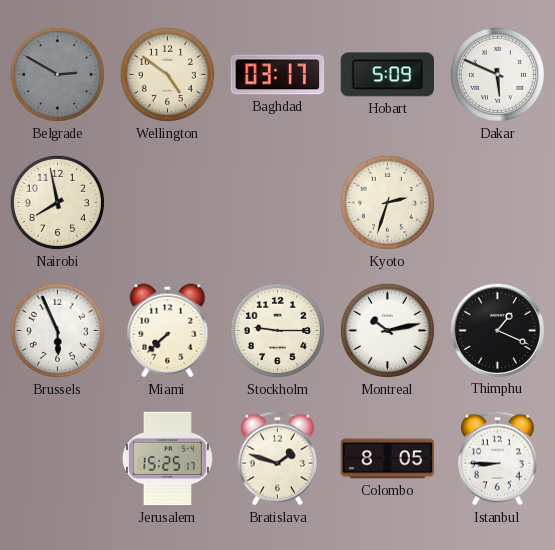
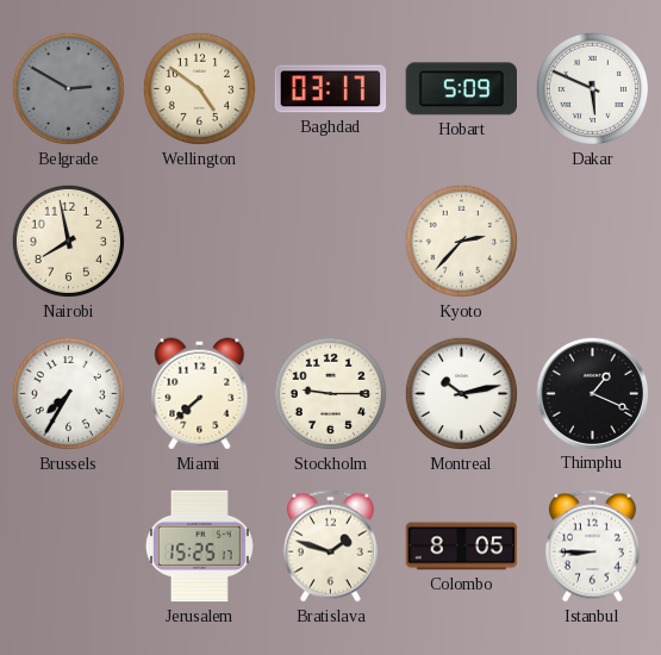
Kyoto: 2:33 -> 2:37
Brussels: 5:56 -> 7:35
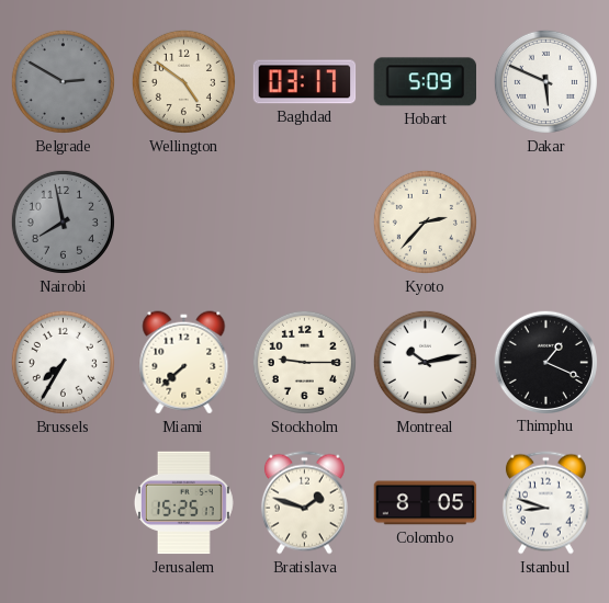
Nairobi dial: cream -> grey
Istanbul: 8:45 -> 8:48
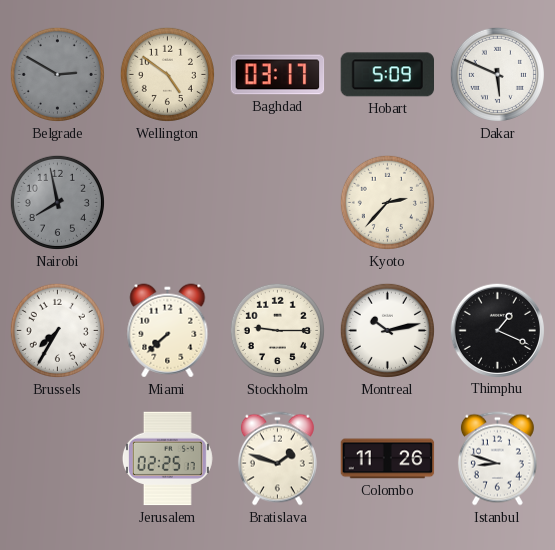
Jerusalem: 15:25 -> 02:25
Colombo: 8:05 -> 11:26
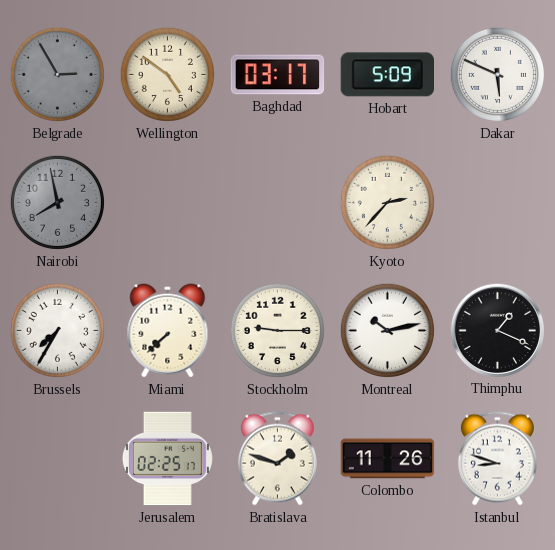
Belgrade: 2:50 -> 2:55
